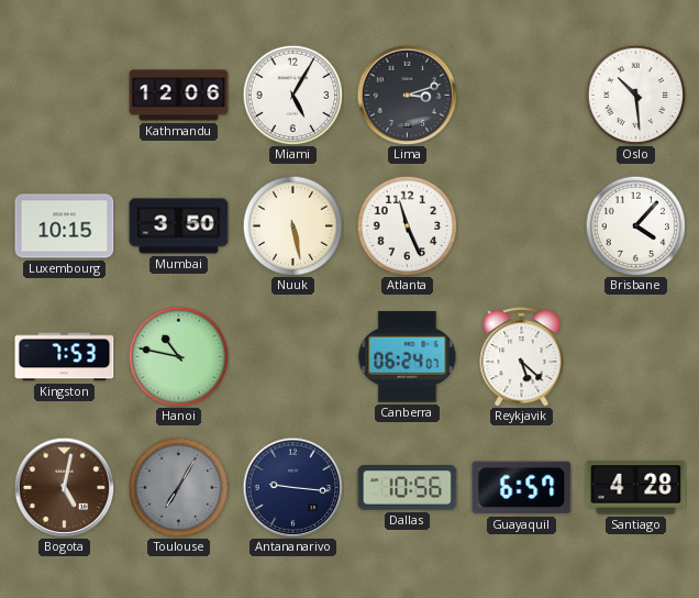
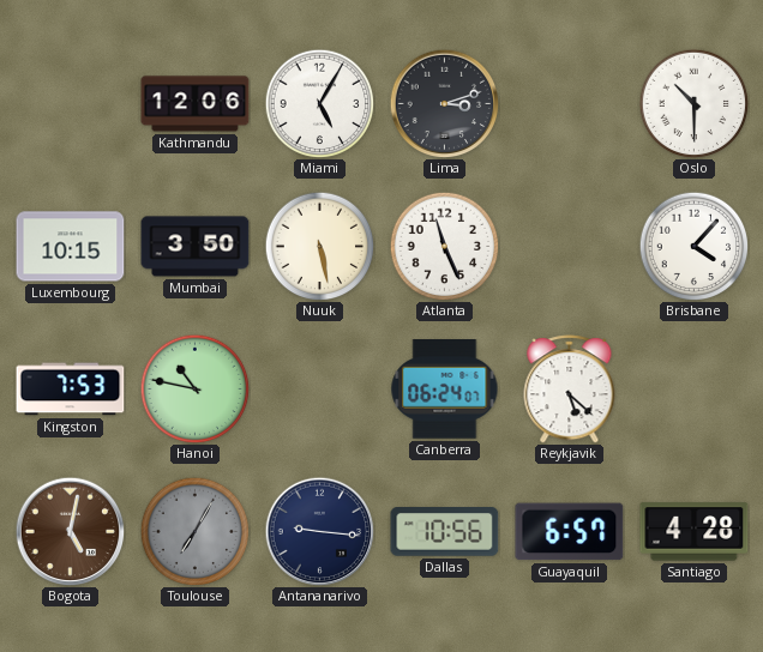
Oslo: 10:29 -> 10:30
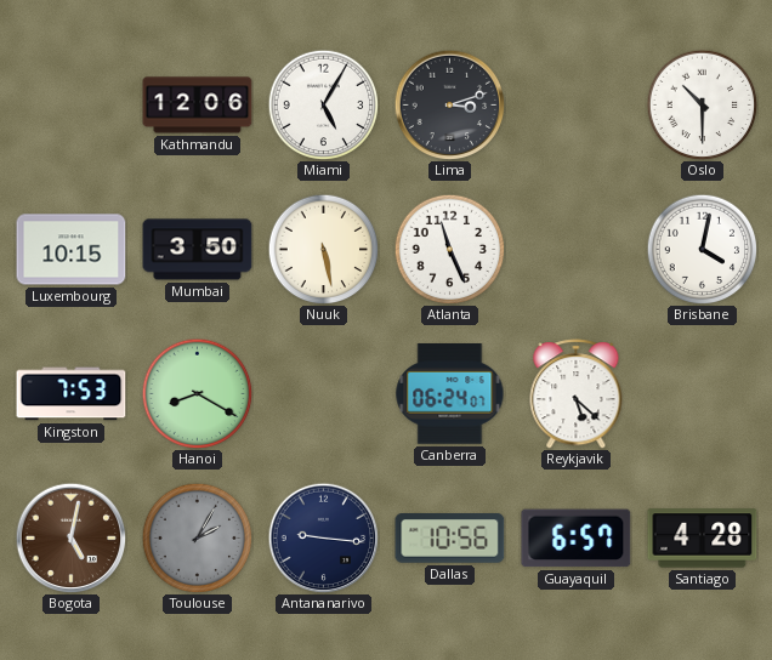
Brisbane: 4:07 -> 4:02
Hanoi: 10:47 -> 8:20
Toulouse: 7:05 -> 2:05
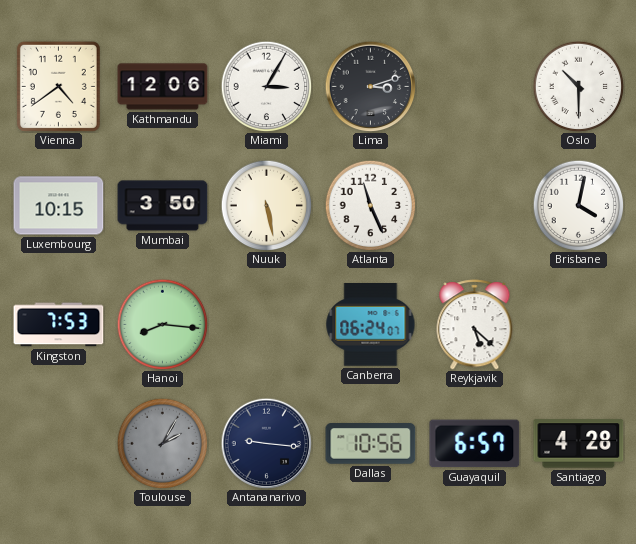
Vienna: none -> 4:39
Miami: 5:05 -> 3:05
Hanoi: 8:20 -> 8:16
Bogota: 5:02 -> none
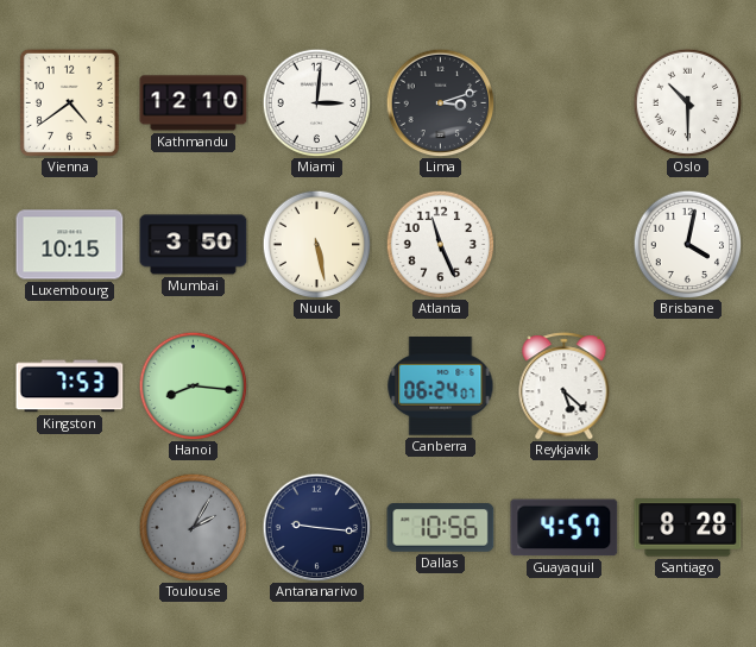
Kathmandu: 12:06 -> 12:10
Miami: 3:05 -> 3:01
Guayaquil: 6:57 -> 4:57
Santiago: 4:28 -> 8:28
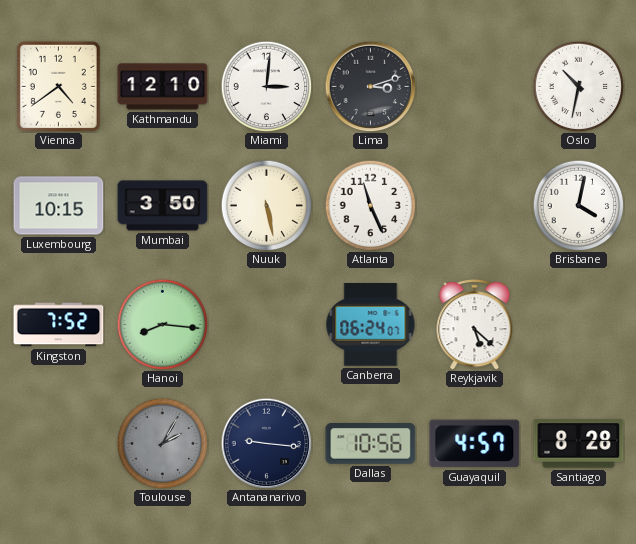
Oslo: 10:30 -> 10:32
Kingston: 7:53 -> 7:52
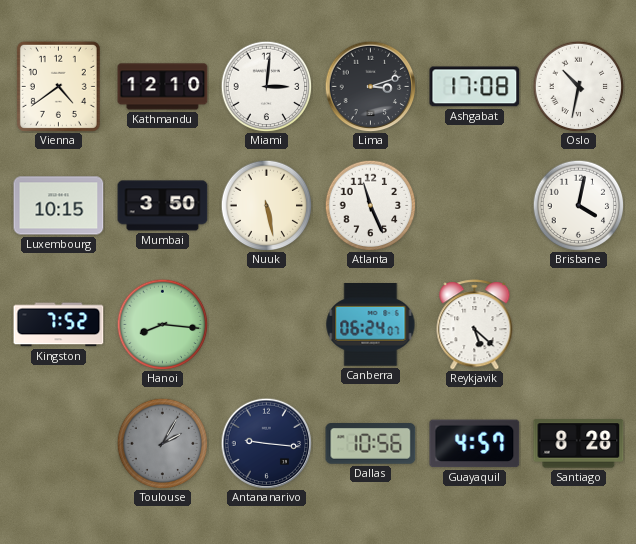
Ashgabat: none -> 17:08
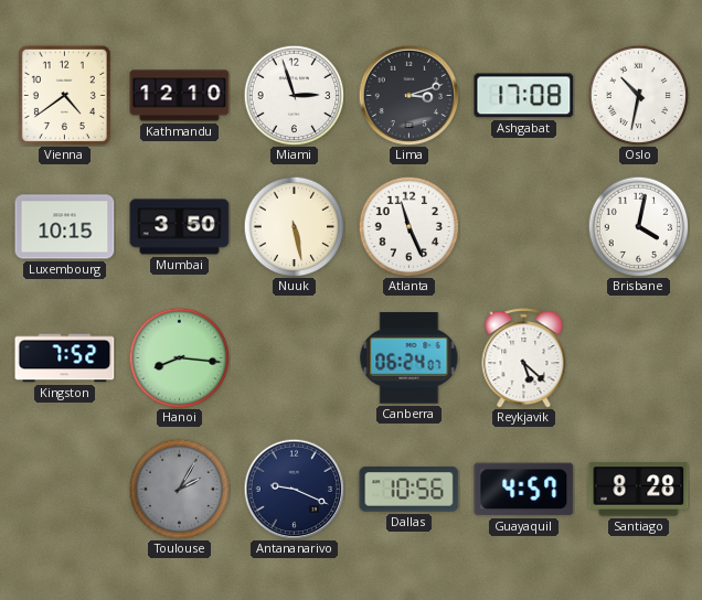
Miami: 3:01 -> 2:57
Antananarivo: 9:16 -> 9:19
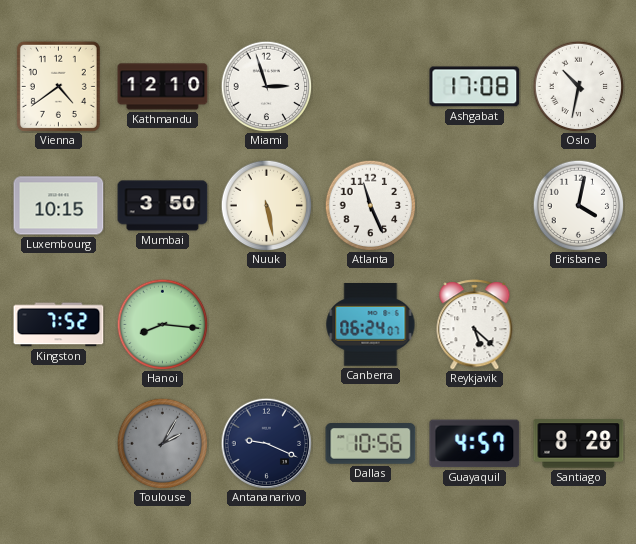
Lima: 3:12 -> none
